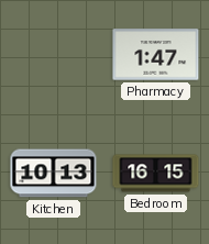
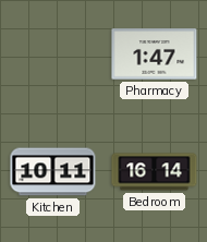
Kitchen: 10:13 -> 10:11
Bedroom: 16:15 -> 16:14
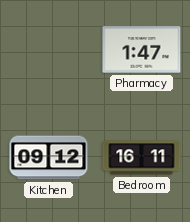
Kitchen: 10:11 -> 09:12
Bedroom: 16:14 -> 16:11
